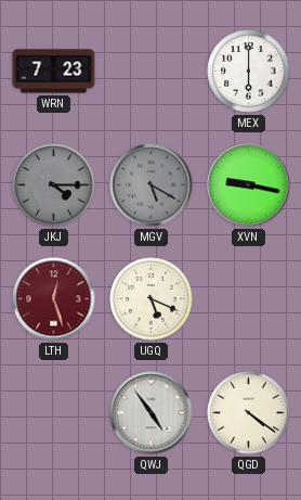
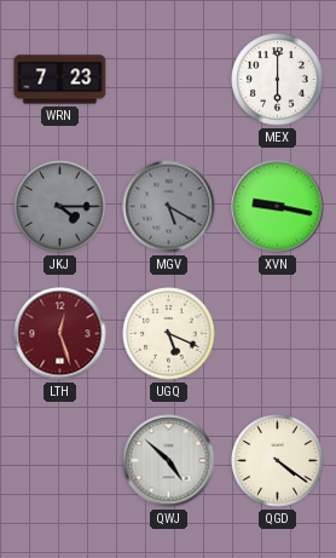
QWJ: 4:54 -> 4:52
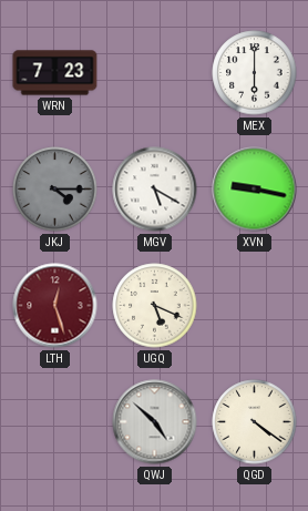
MGV dial: grey -> white
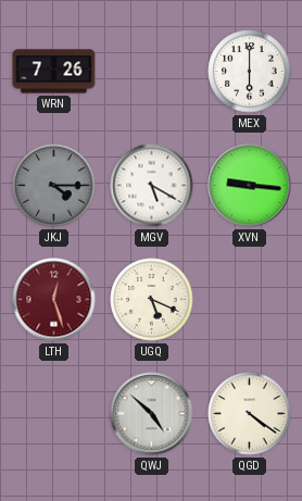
WRN: 7:23 -> 7:26
XVN: 9:17 -> 9:16
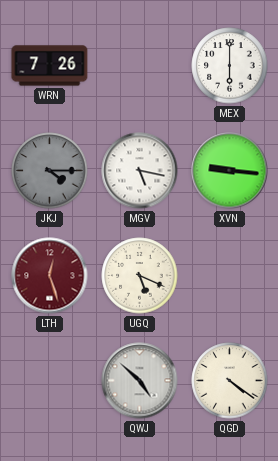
MGV: 5:20 -> 5:17
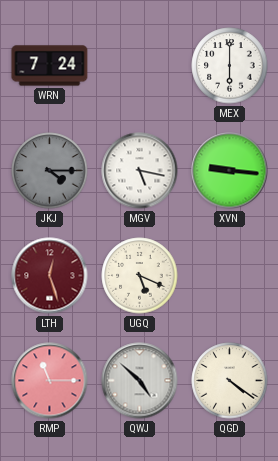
WRN: 7:26 -> 7:24
RMP: none -> 11:15
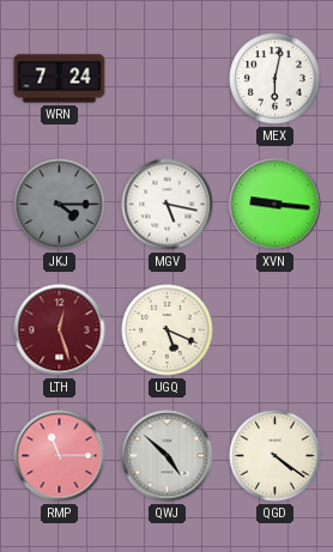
MEX: 6:00 -> 6:02
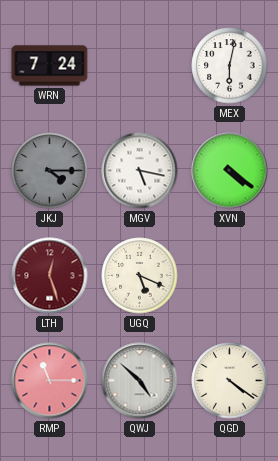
XVN: 9:16 -> 4:21
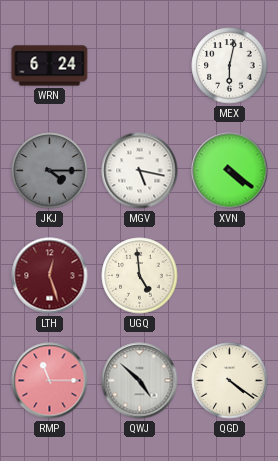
WRN: 7:24 -> 6:24
UGQ: 5:19 -> 4:59
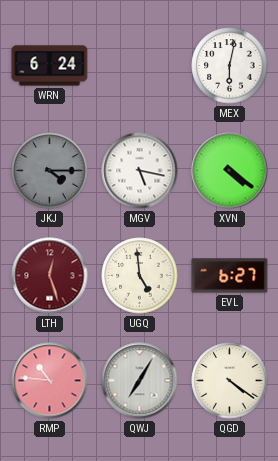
EVL: none -> 6:27
RMP: 11:15 -> 10:46
QWJ: 4:52 -> 7:05
